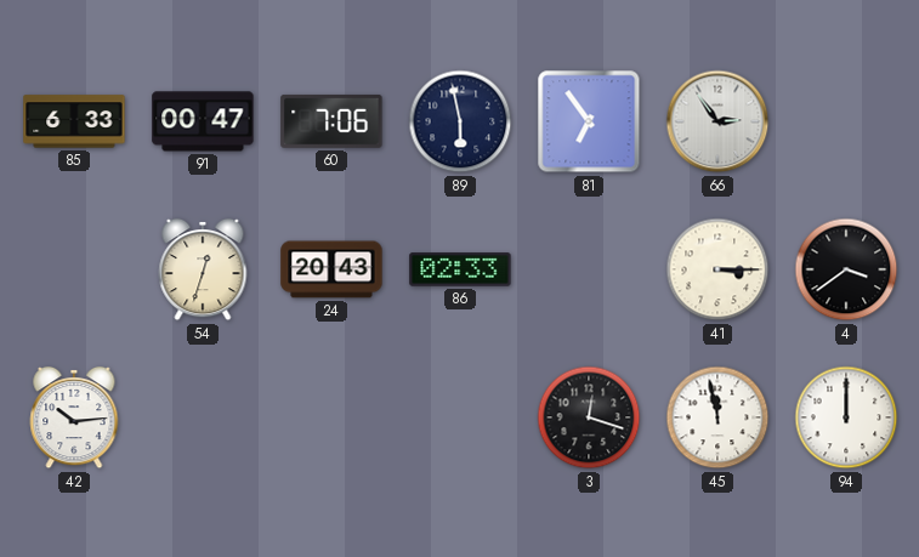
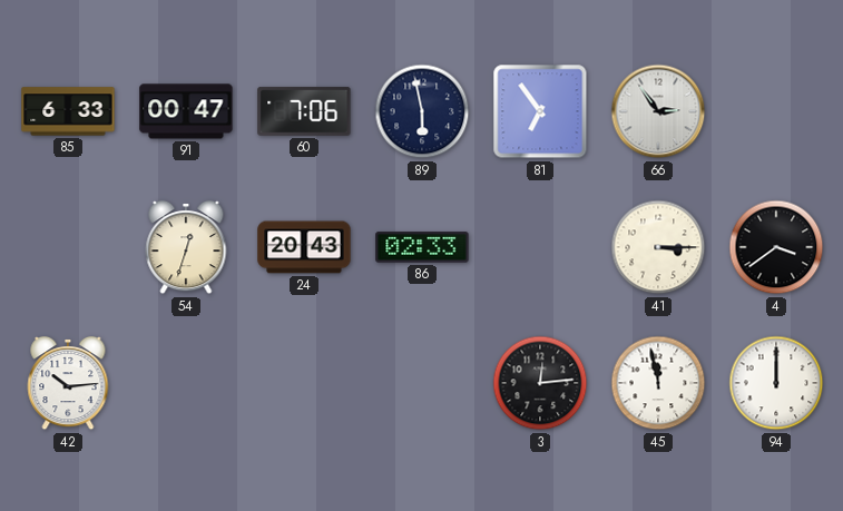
3: 12:18 -> 12:14
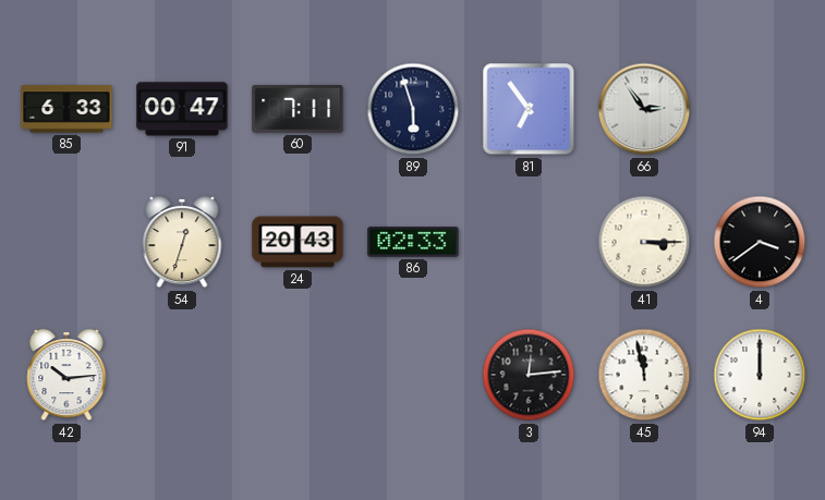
60: 7:06 -> 7:11
89: 5:58 -> 5:57
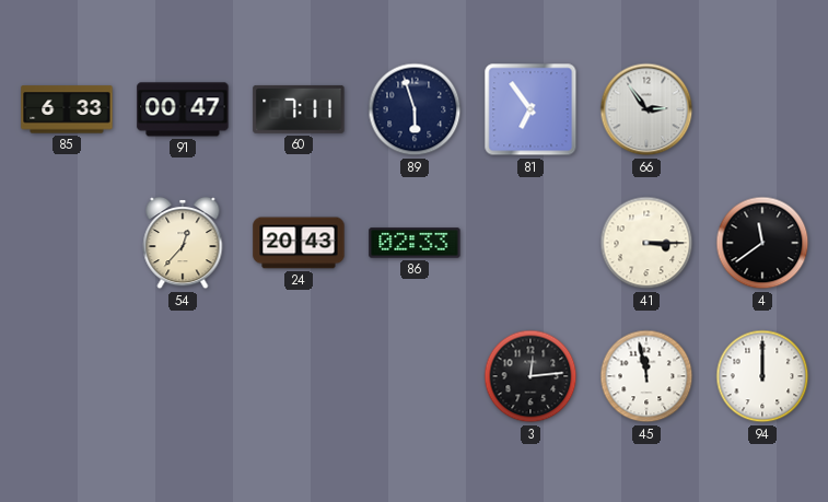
54: 12:33 -> 12:37
4: 3:39 -> 11:39
42: 10:14 -> none
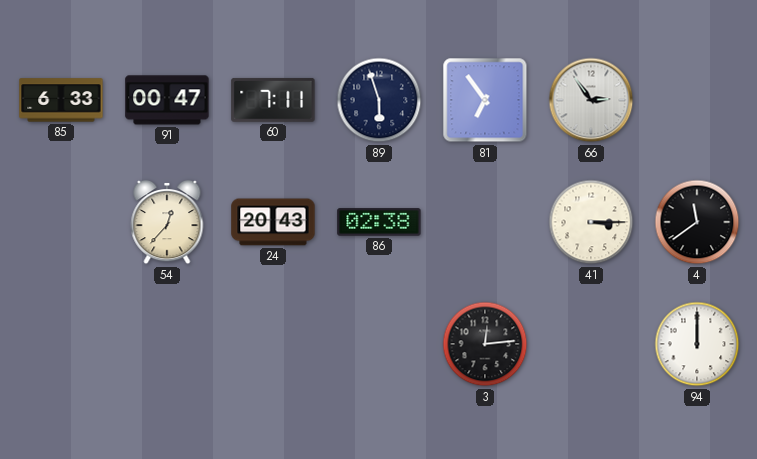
86: 02:33 -> 02:38
45: 11:58 -> none
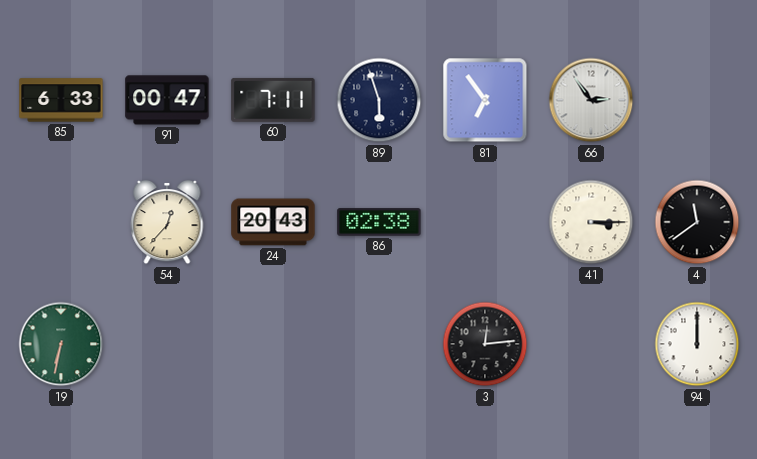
19: none -> 6:32
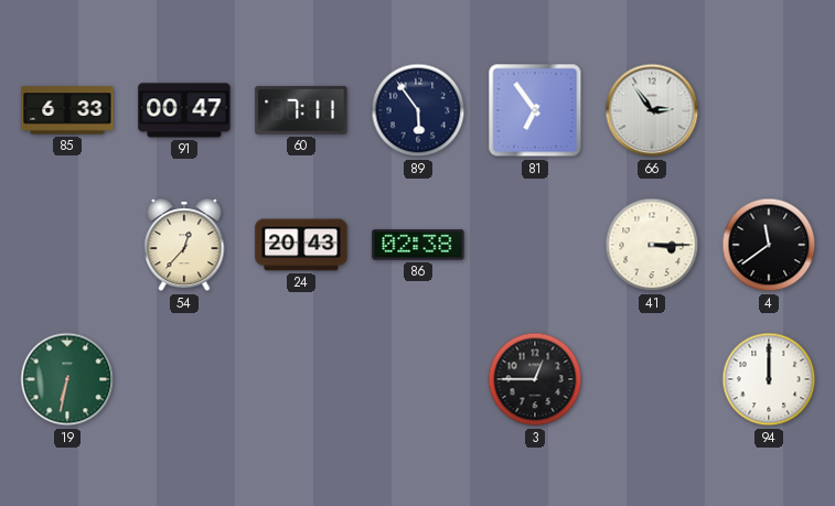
89: 5:57 -> 5:54
3: 12:14 -> 12:45
